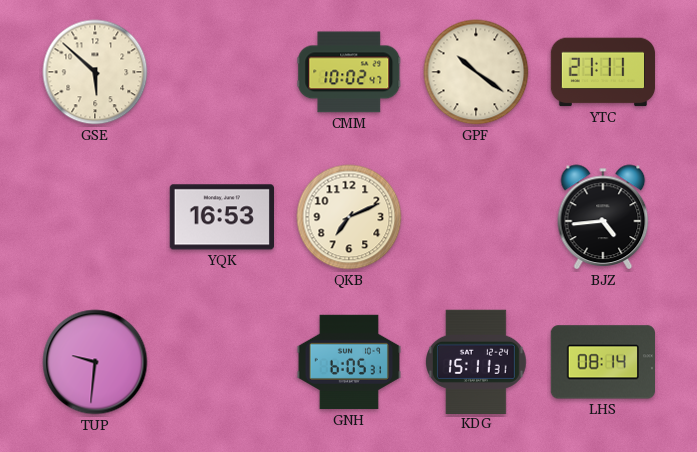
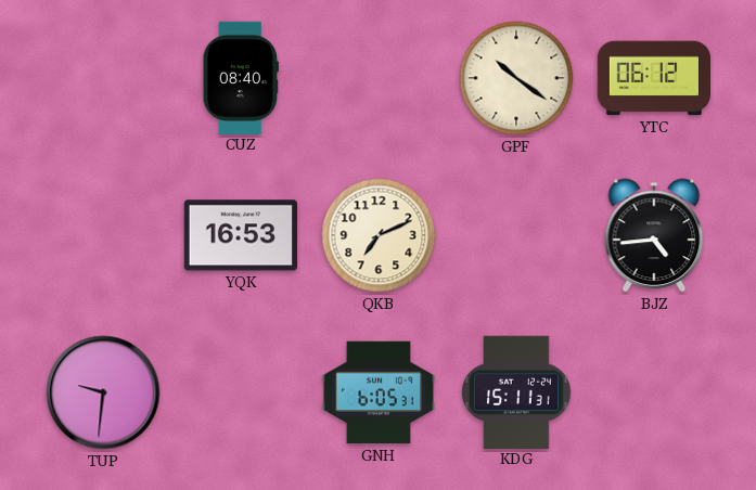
GSE: 5:52 -> none
CUZ: none -> 08:40
CMM: 10:02 -> none
YTC: 21:11 -> 06:12
LHS: 08:14 -> none
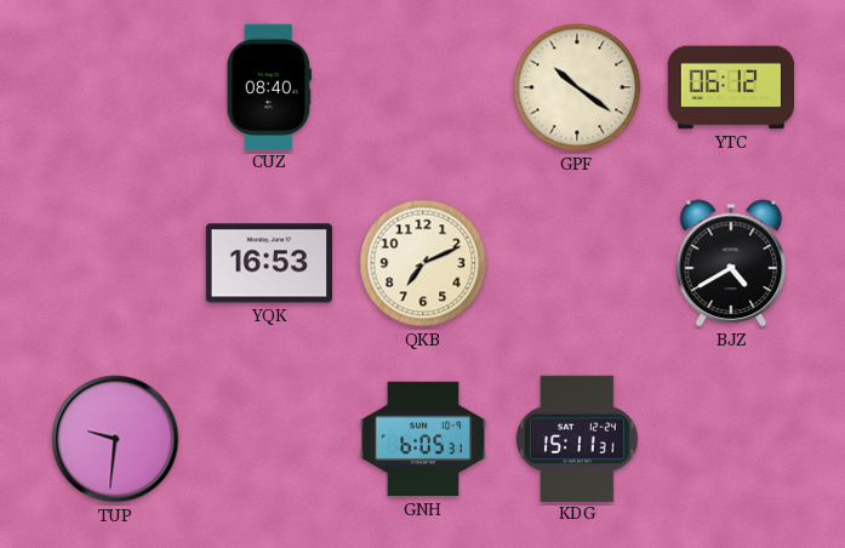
BJZ: 4:44 -> 4:40
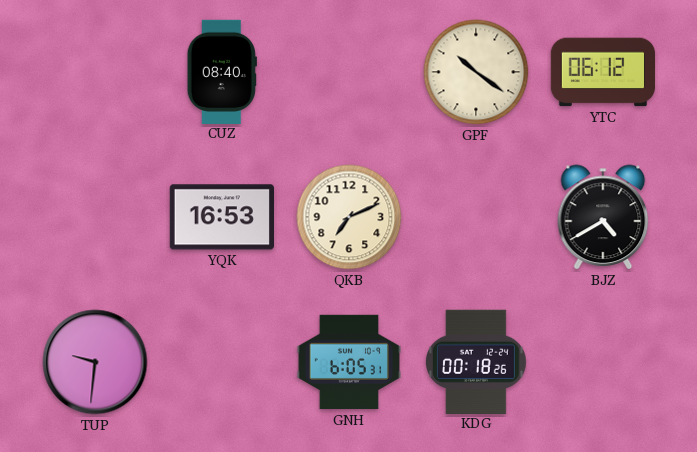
KDG: 15:11 -> 00:18
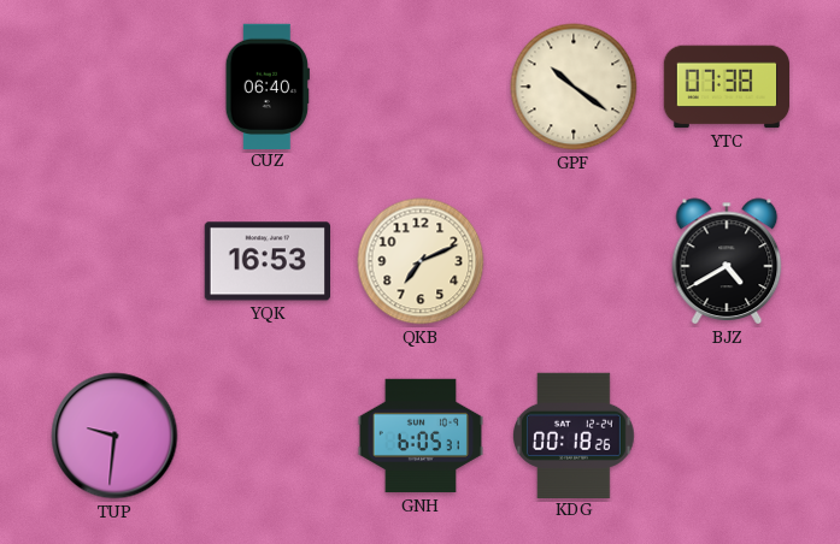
CUZ: 08:40 -> 06:40
YTC: 06:12 -> 07:38
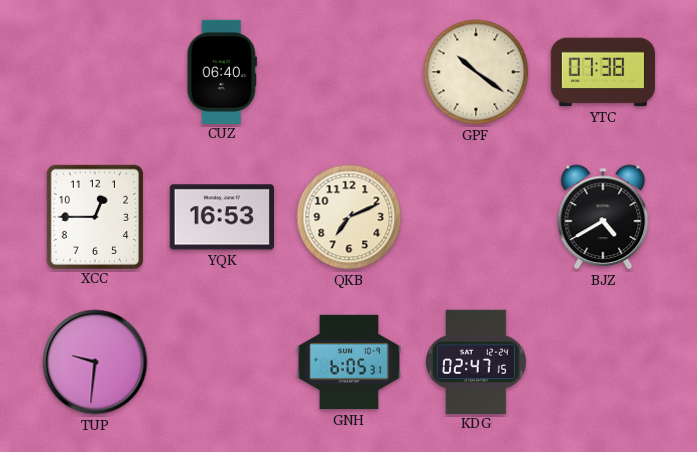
XCC: none -> 12:45
KDG: 00:18 -> 02:47
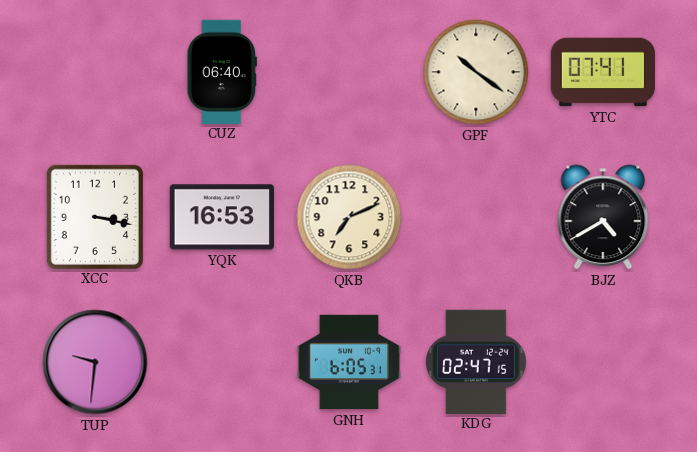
YTC: 07:38 -> 07:41
XCC: 12:45 -> 3:17
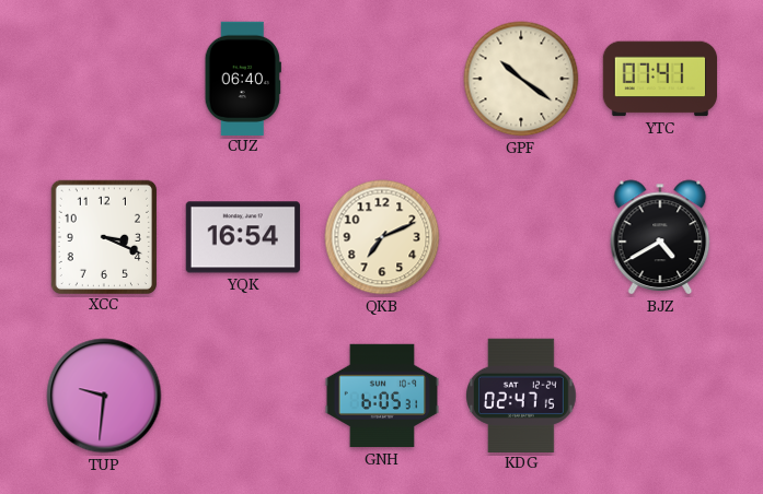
XCC: 3:17 -> 3:19
YQK: 16:53 -> 16:54
